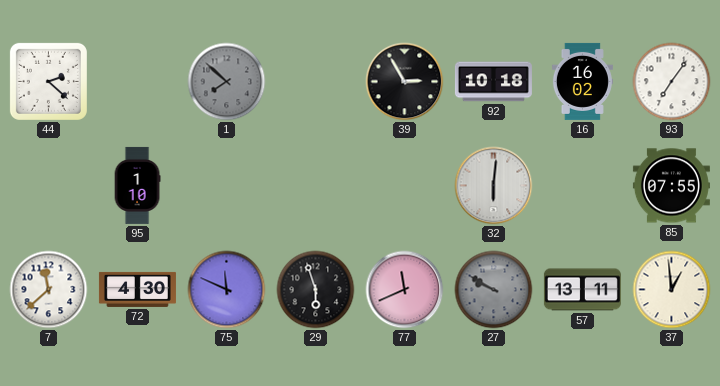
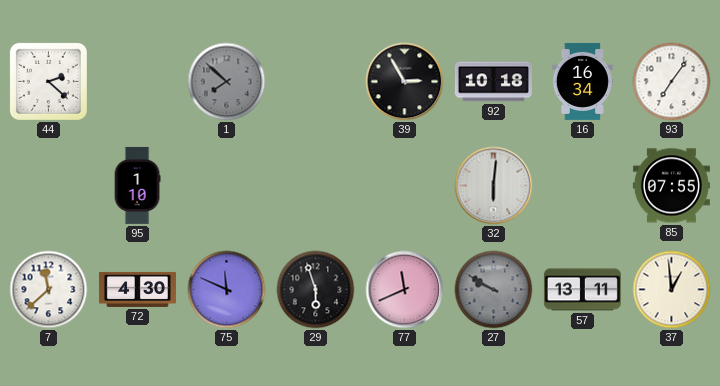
16: 16:02 -> 16:34
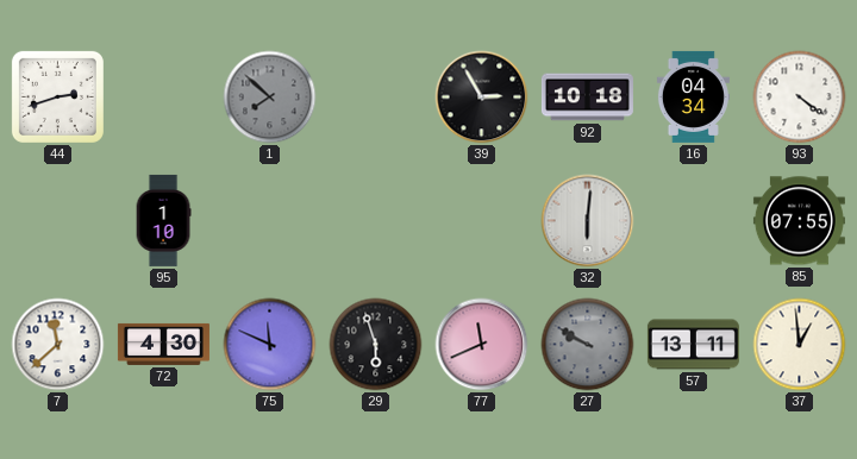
44: 2:22 -> 2:42
16: 16:34 -> 04:34
93: 7:06 -> 4:21
